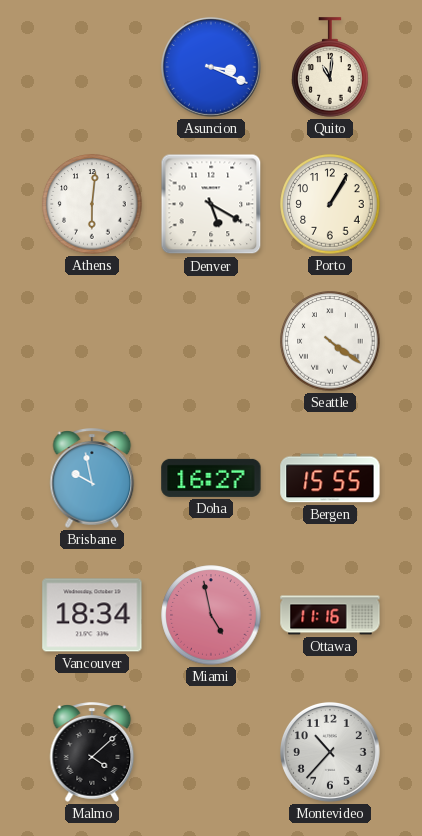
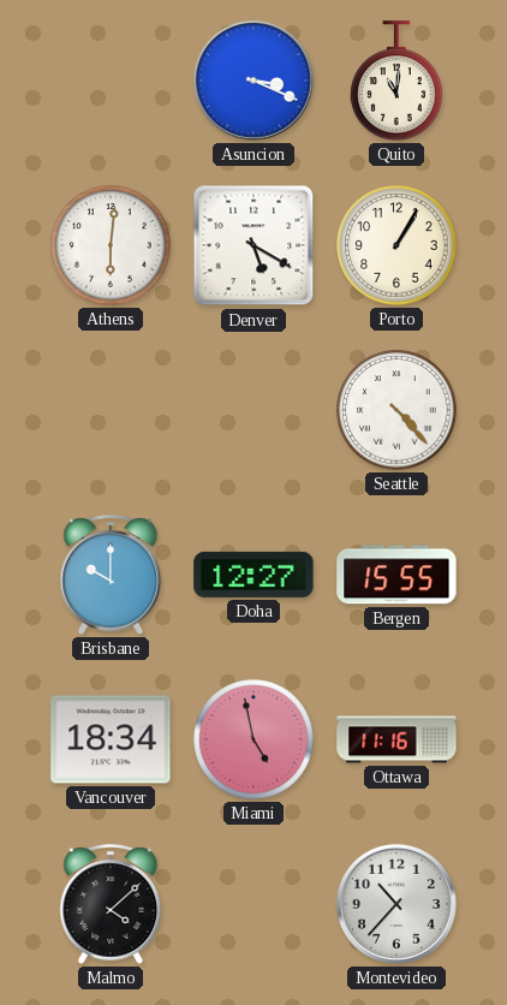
Seattle: 4:21 -> 4:23
Brisbane: 9:58 -> 10:00
Doha: 16:27 -> 12:27
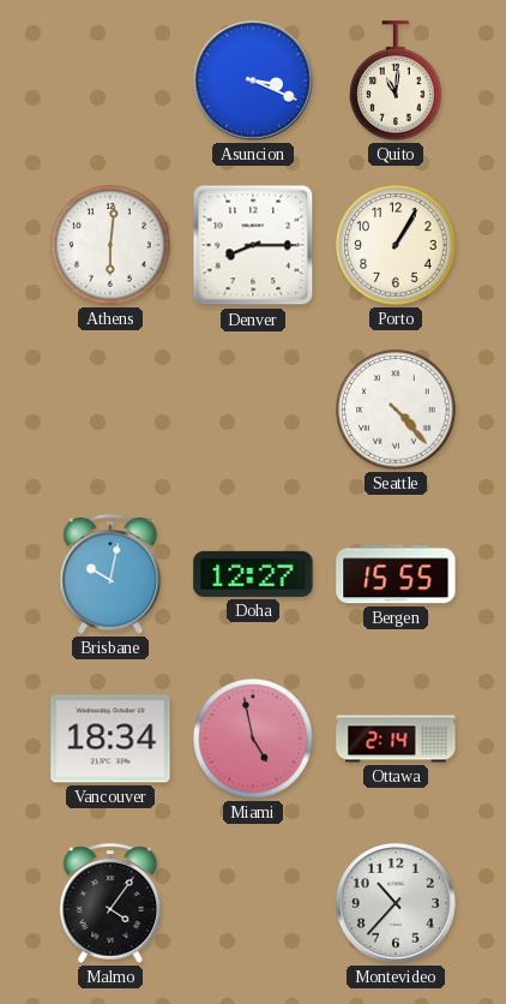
Denver: 5:20 -> 8:15
Brisbane: 10:00 -> 10:02
Ottawa: 11:16 -> 2:14
Malmo: 4:08 -> 4:06
